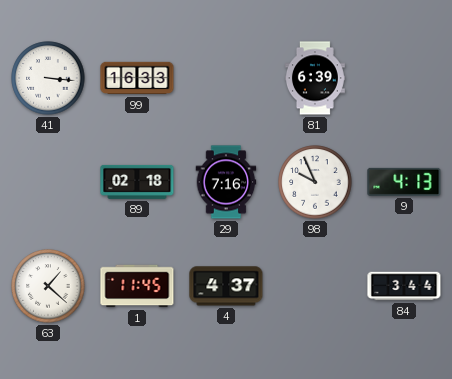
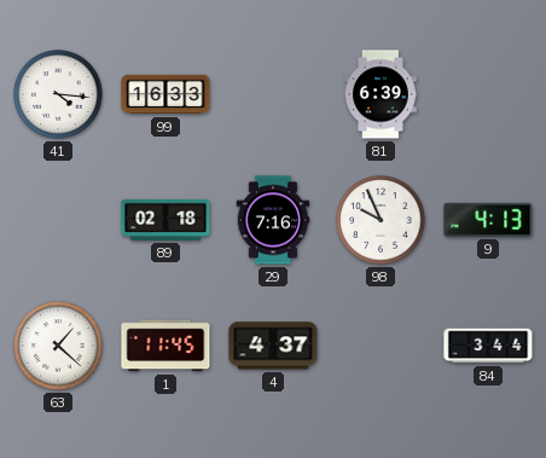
41: 3:16 -> 4:16
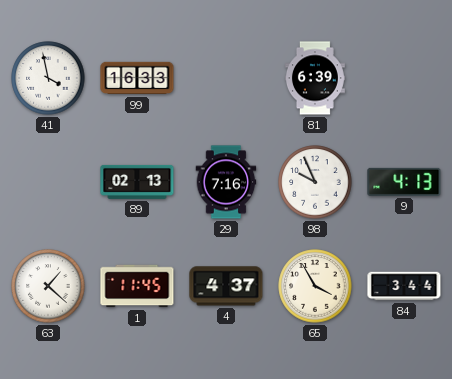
41: 4:16 -> 3:58
89: 02:18 -> 02:13
65: none -> 3:55
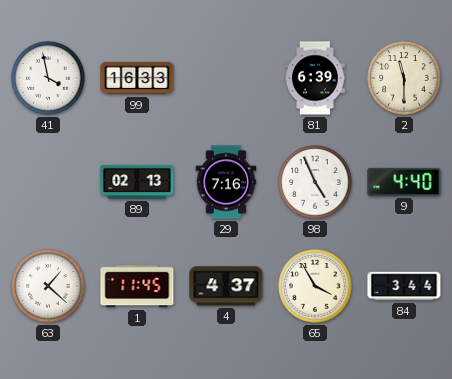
2: none -> 11:30
98: 9:56 -> 4:56
9: 4:13 -> 4:40
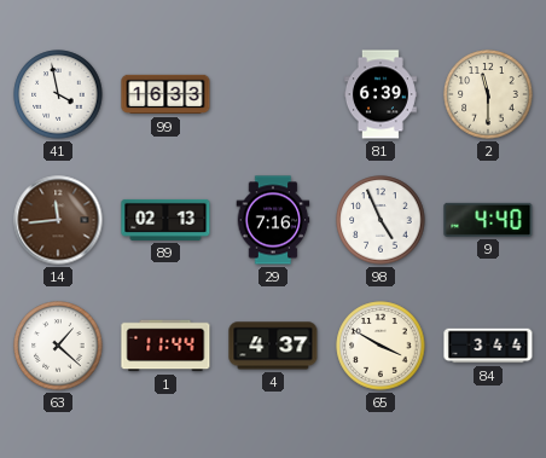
14: none -> 11:44
1: 11:45 -> 11:44
65: 3:55 -> 3:50
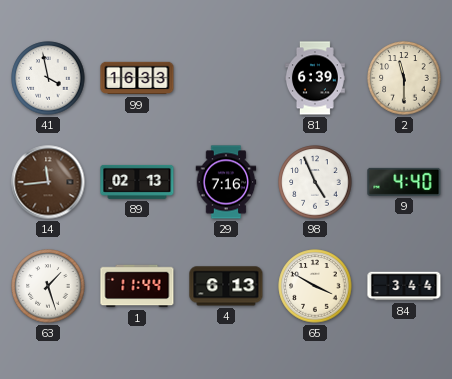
63: 1:22 -> 1:27
4: 4:37 -> 6:13
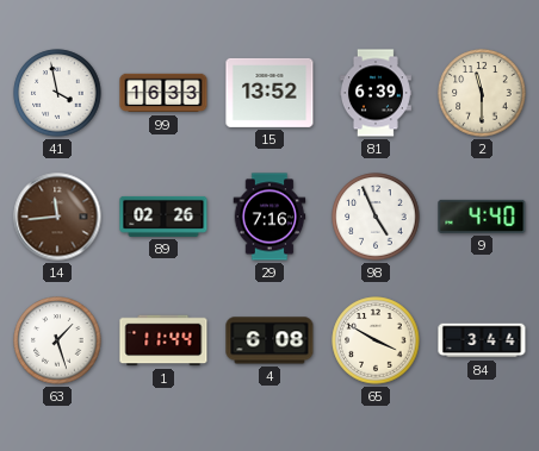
15: none -> 13:52
89: 02:13 -> 02:26
4: 6:13 -> 6:08
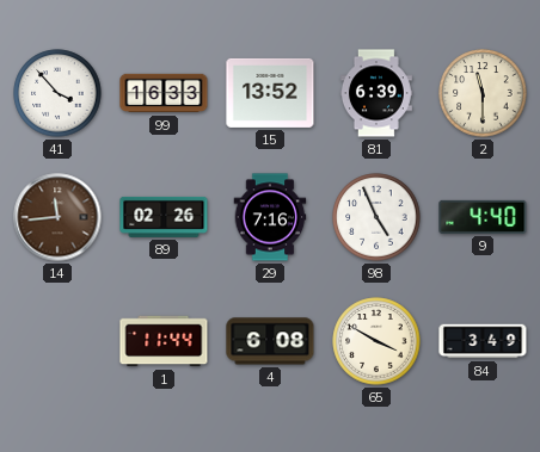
41: 3:58 -> 3:53
63: 1:27 -> none
84: 3:44 -> 3:49
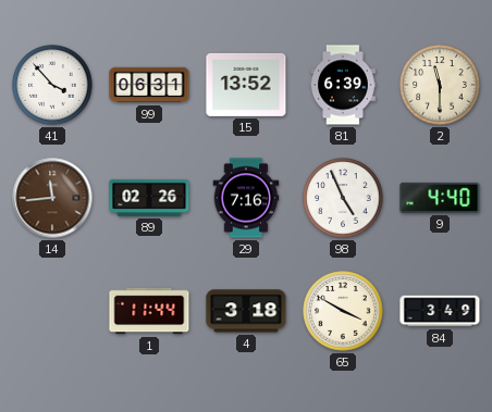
99: 16:33 -> 06:31
4: 6:08 -> 3:18
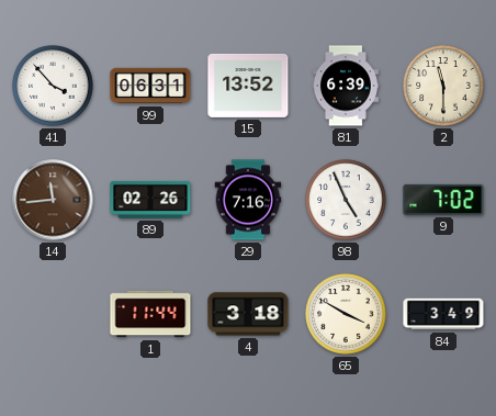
9: 4:40 -> 7:02
